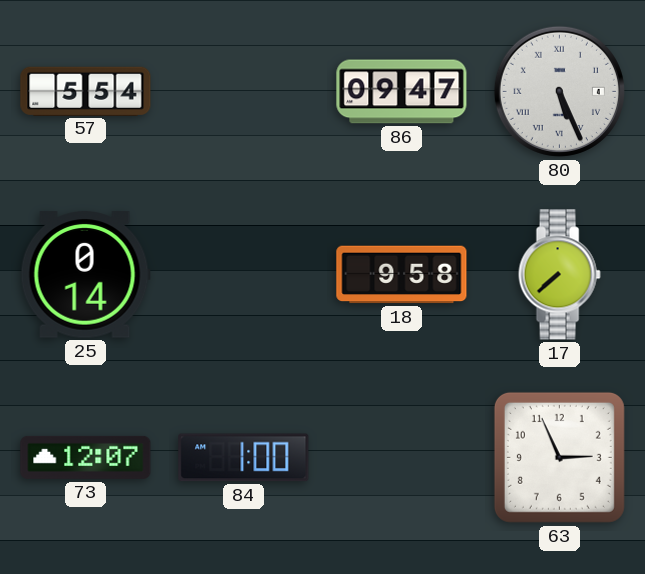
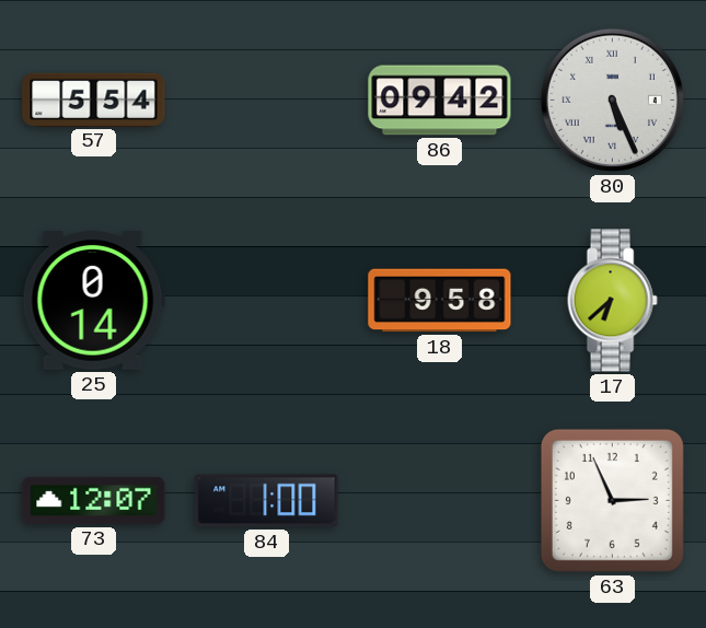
86: 09:47 -> 09:42
17: 7:38 -> 6:38
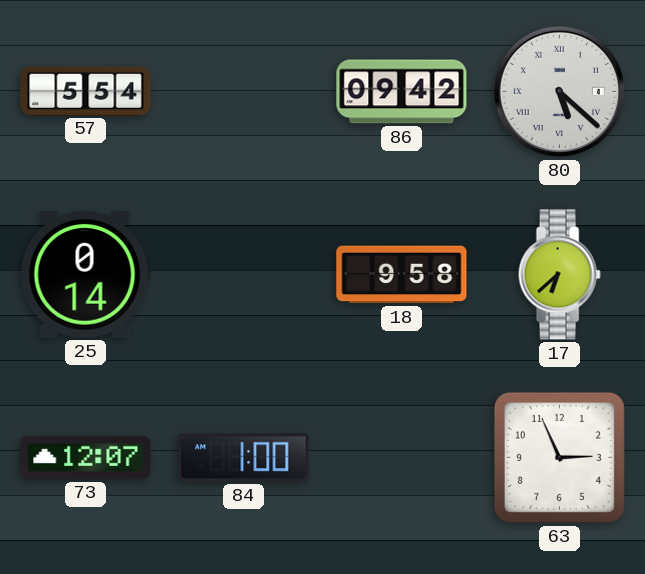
80: 5:26 -> 5:22
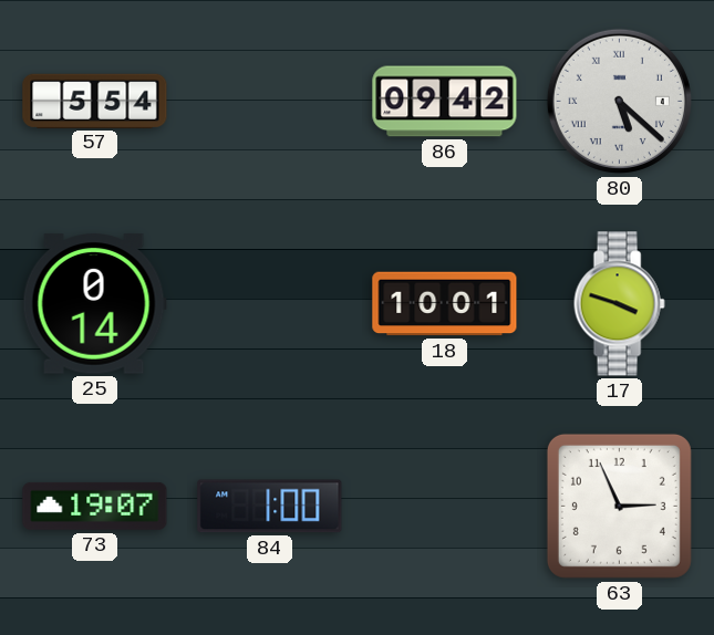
18: 9:58 -> 10:01
17: 6:38 -> 3:48
73: 12:07 -> 19:07
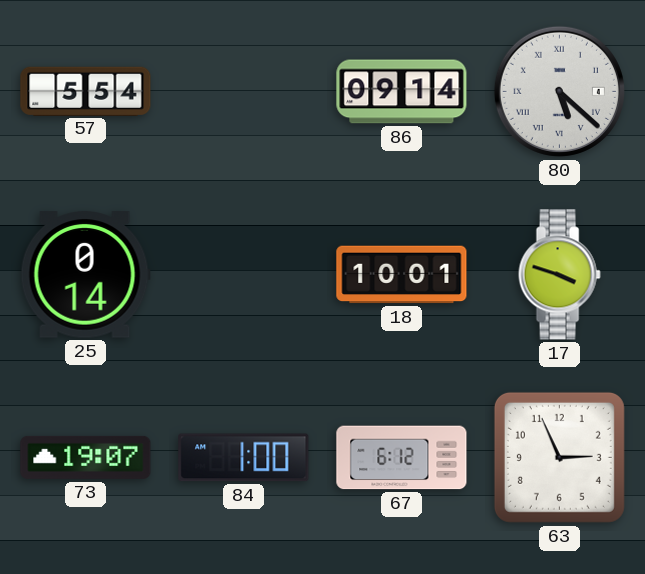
86: 09:42 -> 09:14
67: none -> 6:12
